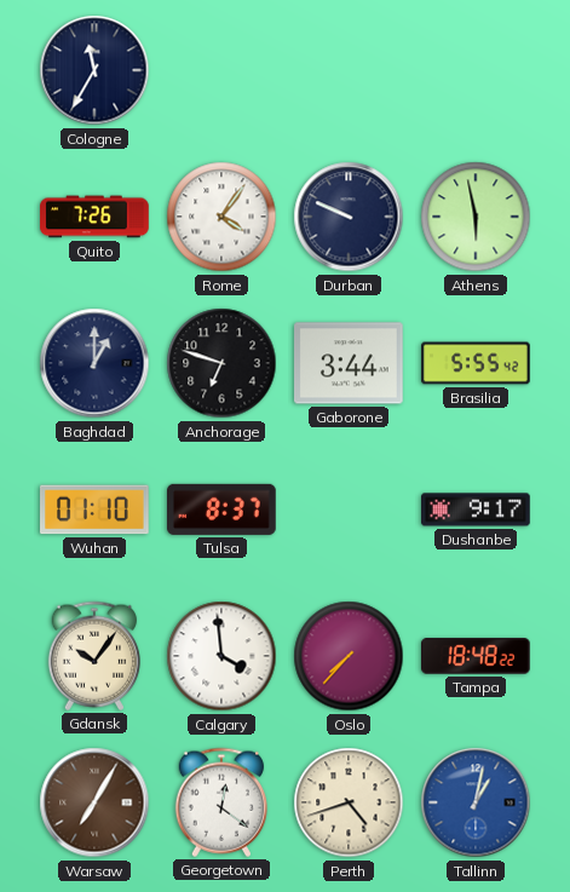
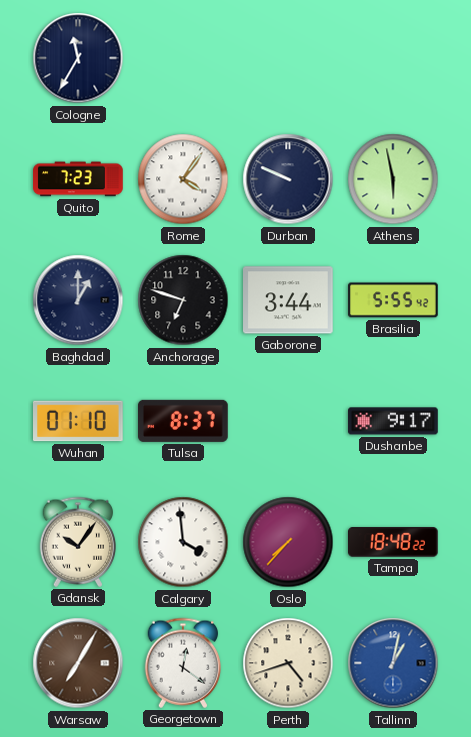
Quito: 7:26 -> 7:23
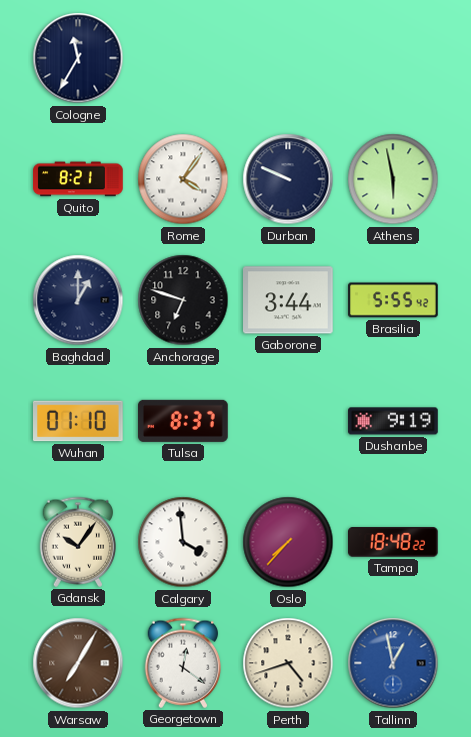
Quito: 7:23 -> 8:21
Dushanbe: 9:17 -> 9:19
Tallinn: 1:02 -> 12:58
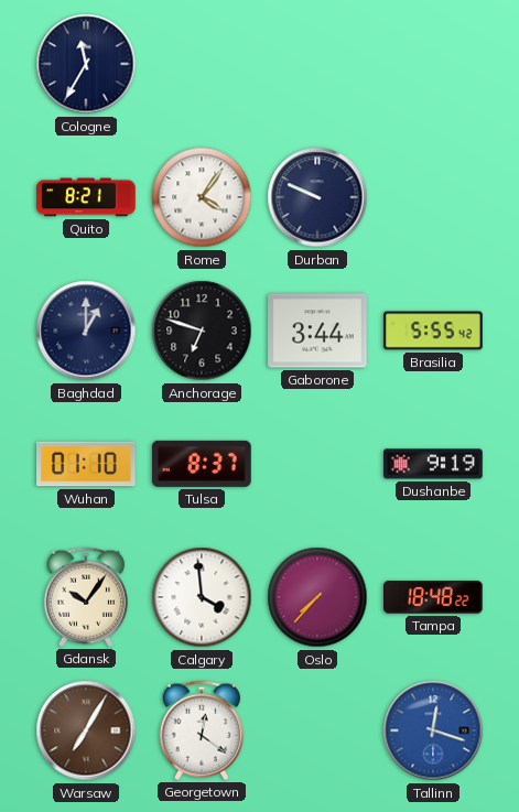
Athens: 5:58 -> none
Perth: 4:42 -> none
Tallinn: 12:58 -> 12:18
